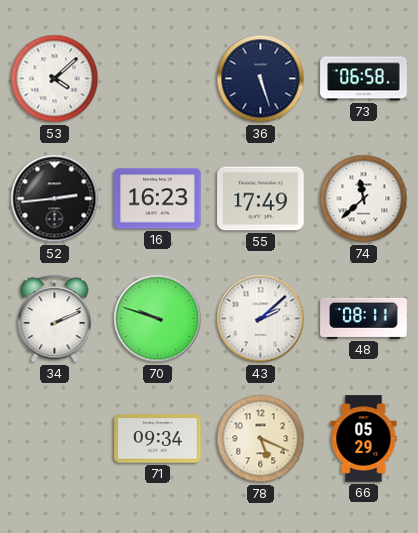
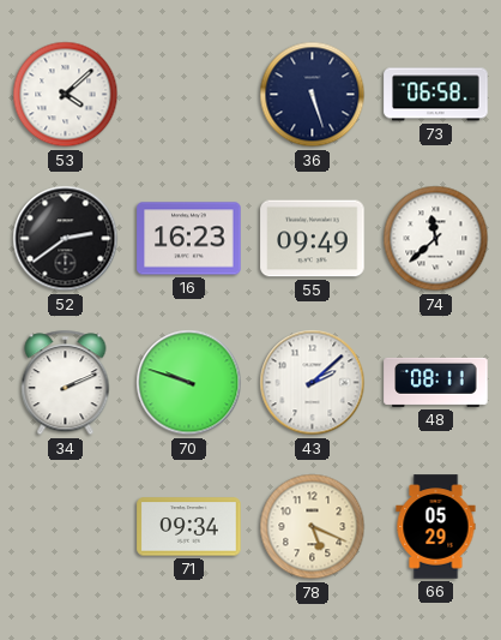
52: 2:44 -> 2:39
55: 17:49 -> 09:49
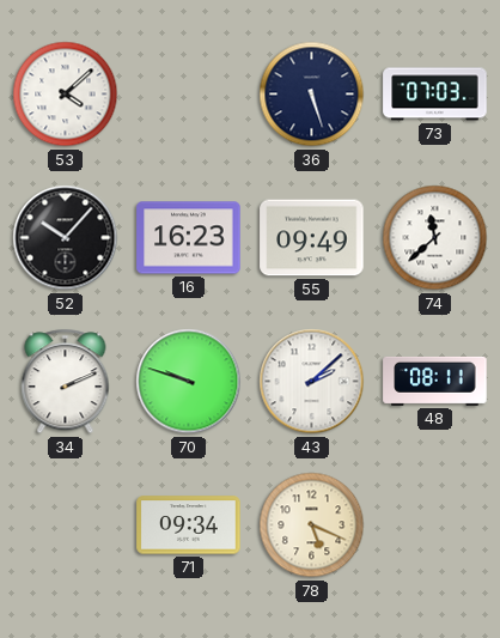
73: 06:58 -> 07:03
52: 2:39 -> 10:07
66: 05:29 -> none
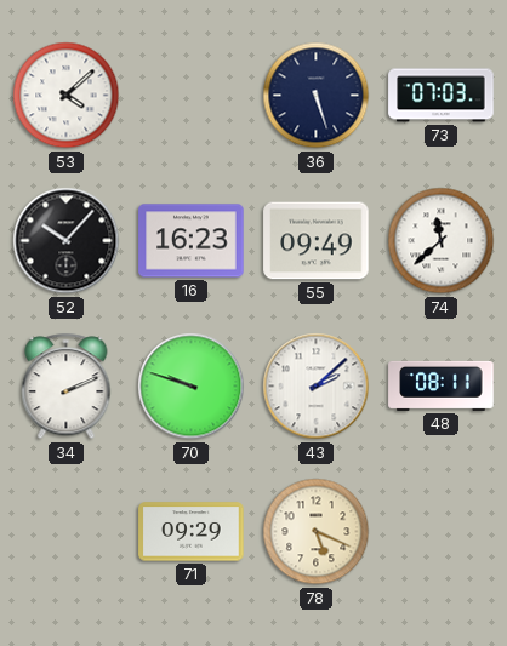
71: 09:34 -> 09:29
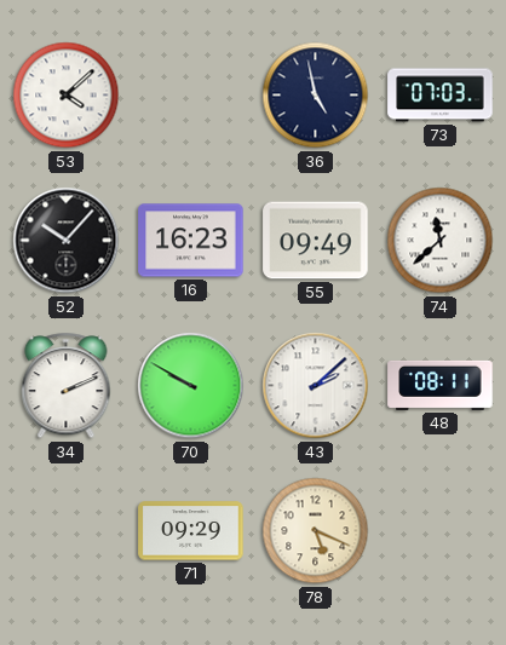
36: 5:27 -> 4:58
70: 9:48 -> 9:50
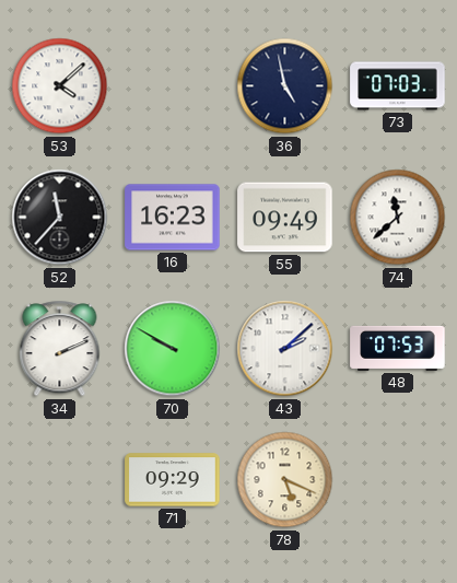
52: 10:07 -> 11:37
48: 08:11 -> 07:53
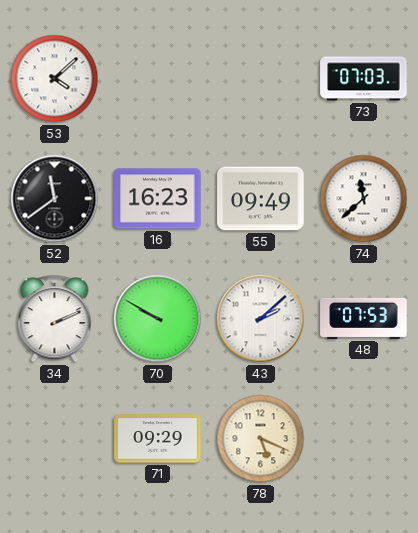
36: 4:58 -> none
52: 11:37 -> 11:39
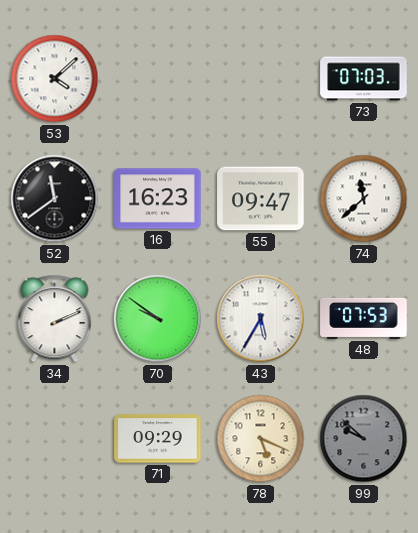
55: 09:49 -> 09:47
70: 9:50 -> 9:51
43: 2:08 -> 5:35
99: none -> 9:52
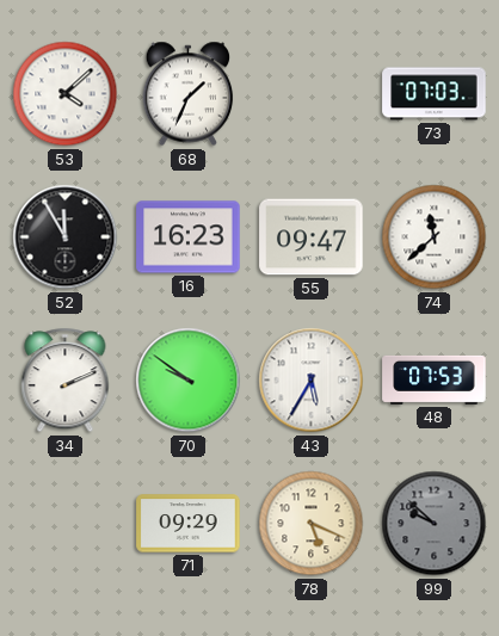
68: none -> 1:34
52: 11:39 -> 11:55
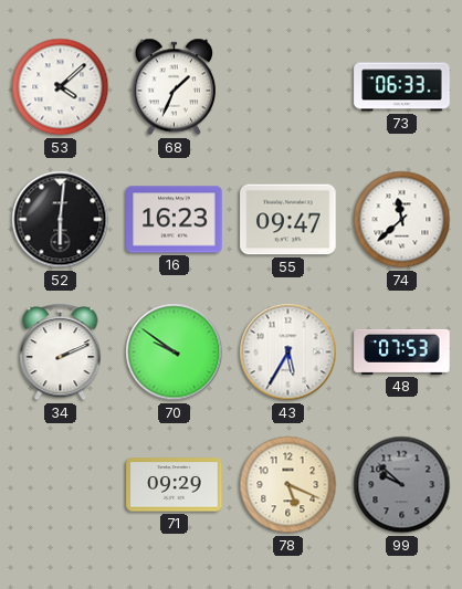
73: 07:03 -> 06:33
52: 11:55 -> 6:01
